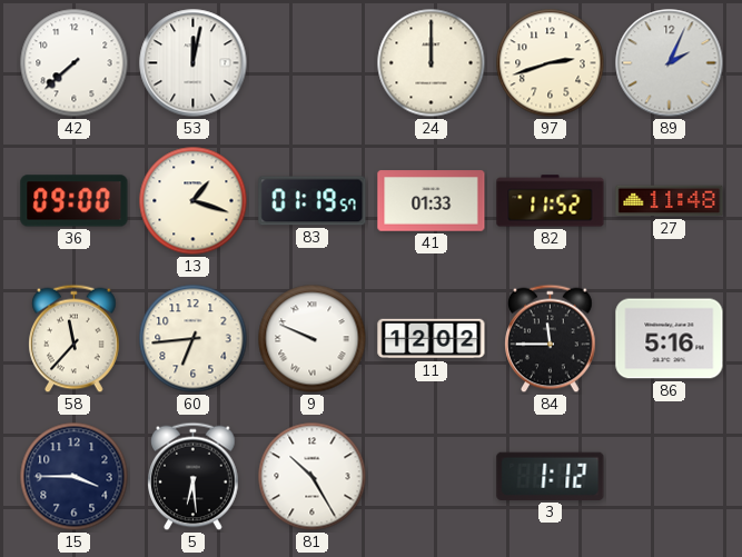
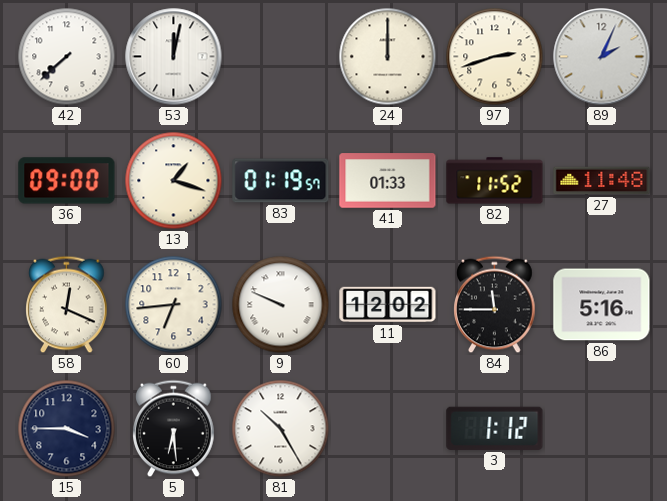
58: 11:37 -> 12:19
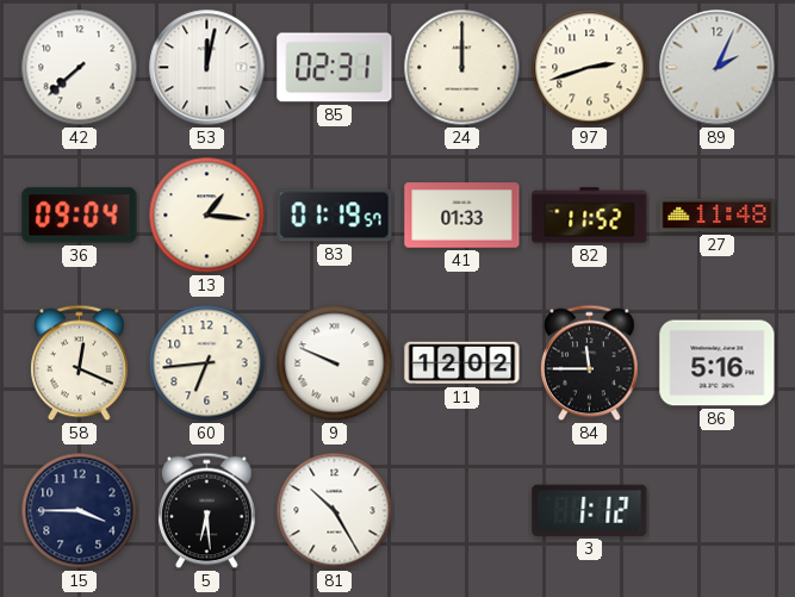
85: none -> 02:31
36: 09:00 -> 09:04
13: 1:18 -> 1:16
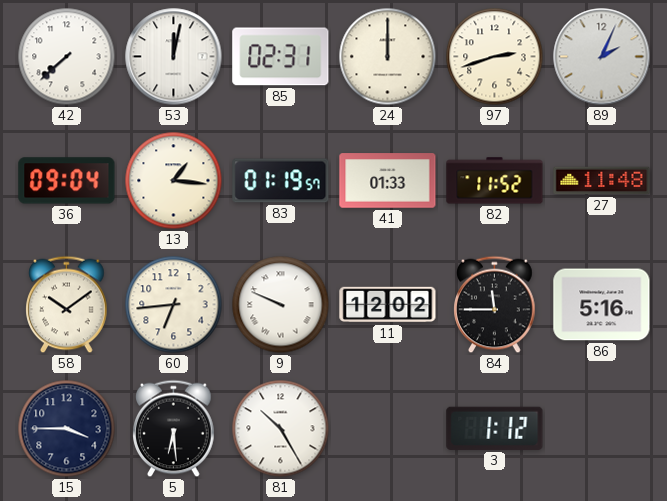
58: 12:19 -> 10:09
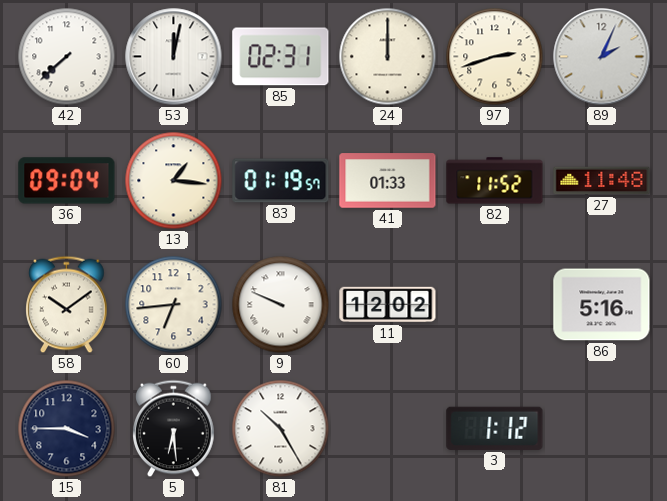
84: 11:45 -> none
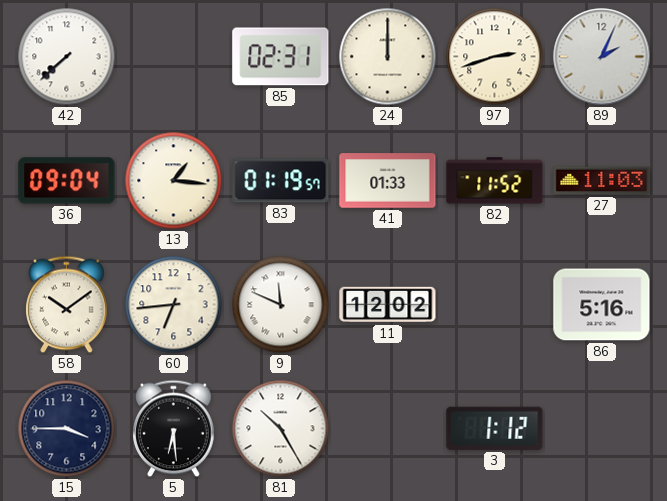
53: 12:02 -> none
27: 11:48 -> 11:03
9: 9:49 -> 11:49
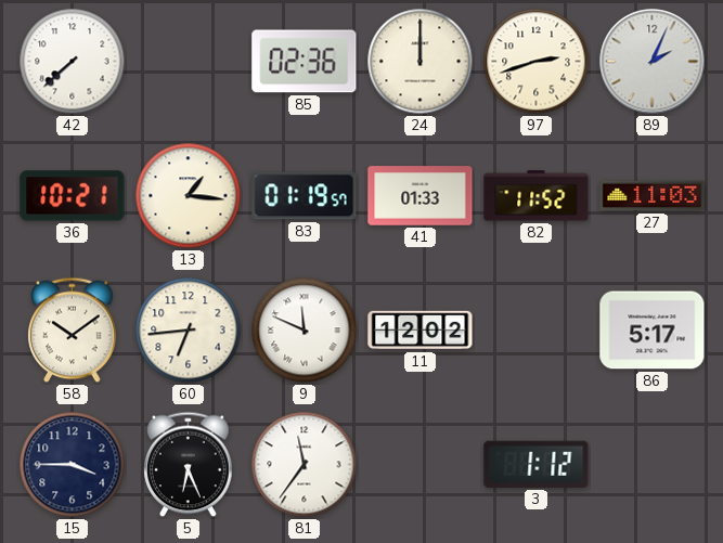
85: 02:31 -> 02:36
36: 09:04 -> 10:21
86: 5:16 -> 5:17
5: 6:29 -> 6:26
81: 10:25 -> 11:36
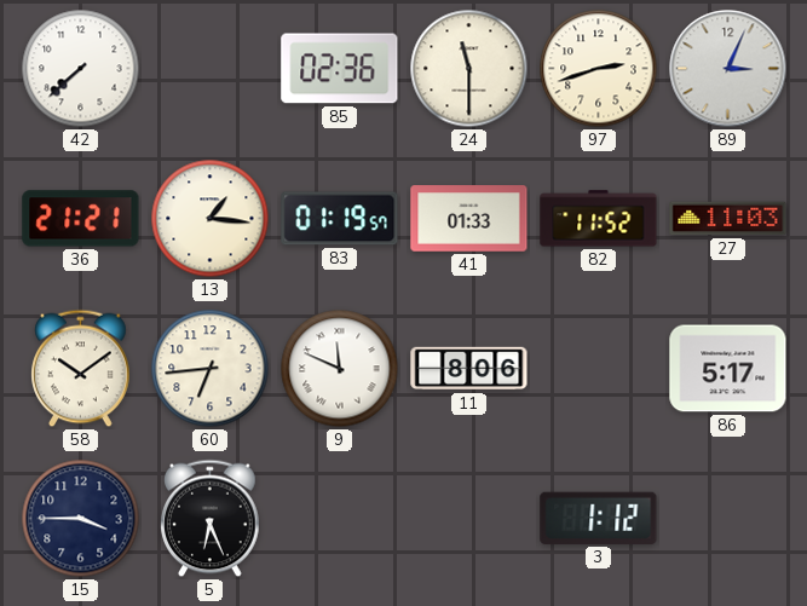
24: 12:00 -> 11:30
89: 2:04 -> 3:04
36: 10:21 -> 21:21
11: 12:02 -> 8:06
81: 11:36 -> none
